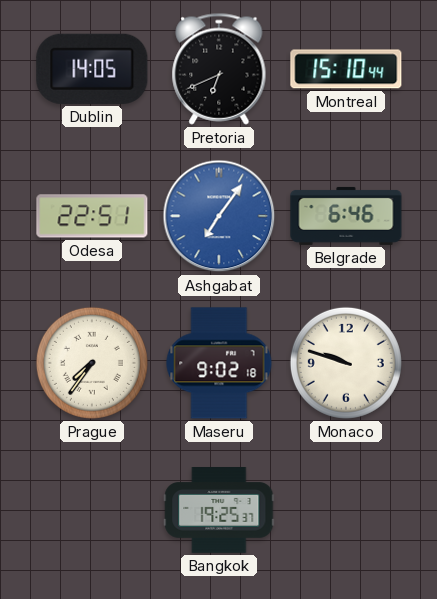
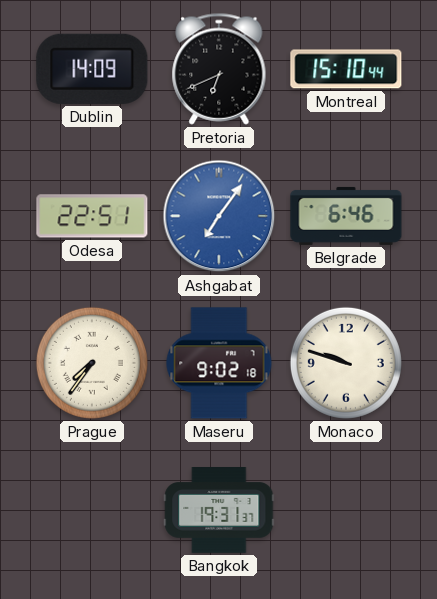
Dublin: 14:05 -> 14:09
Bangkok: 19:25 -> 19:31
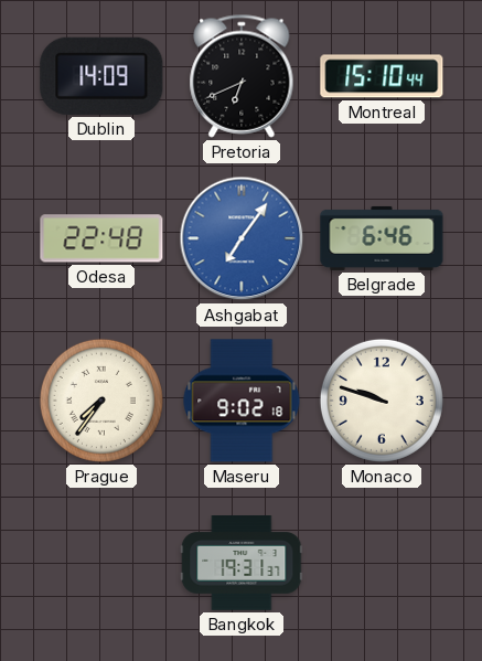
Odesa: 22:51 -> 22:48
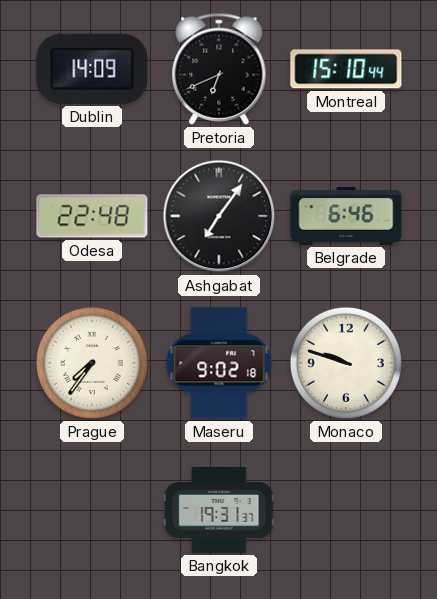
Ashgabat dial: blue -> black
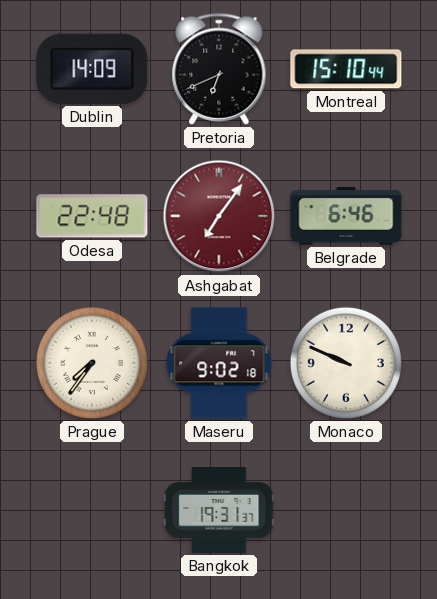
Ashgabat dial: black -> burgundy
Monaco: 9:48 -> 9:49
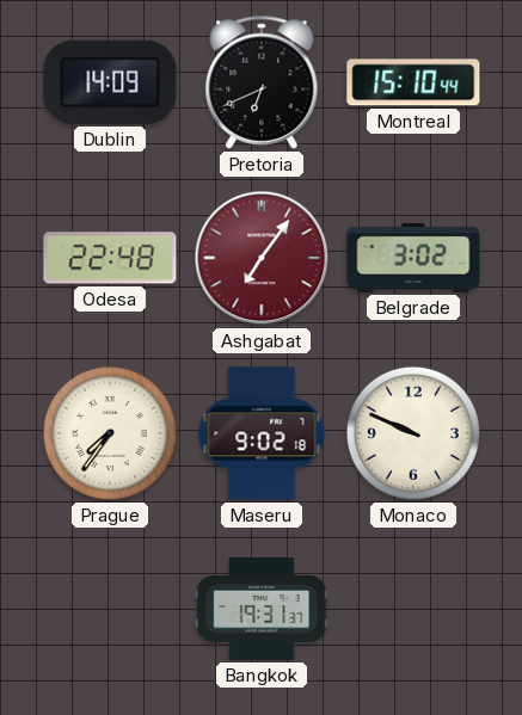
Belgrade: 6:46 -> 3:02
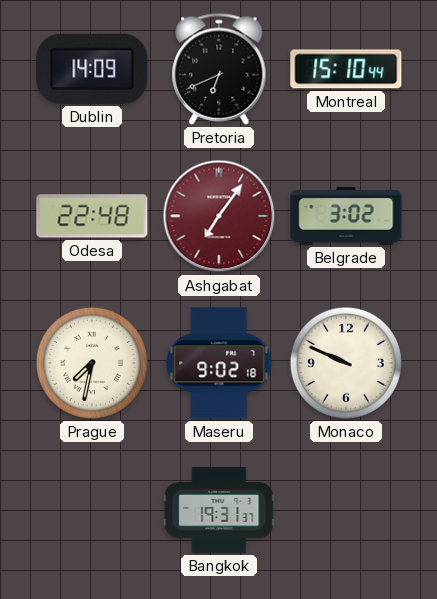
Prague: 7:36 -> 7:32
